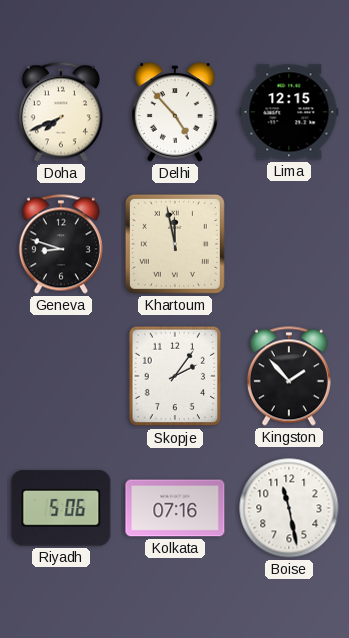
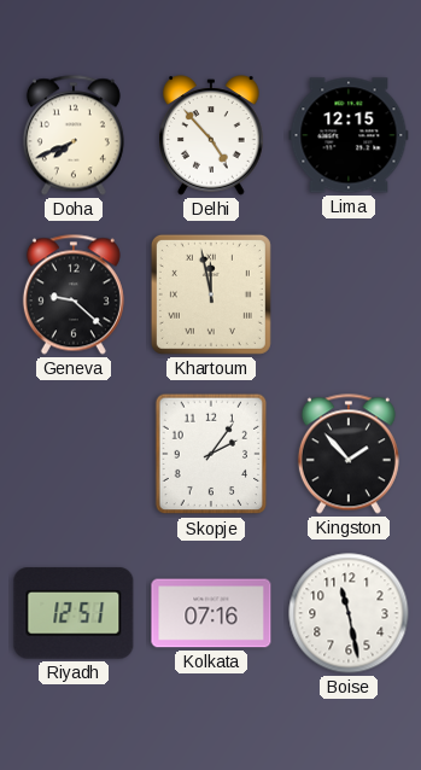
Geneva: 8:48 -> 9:22
Riyadh: 5:06 -> 12:51
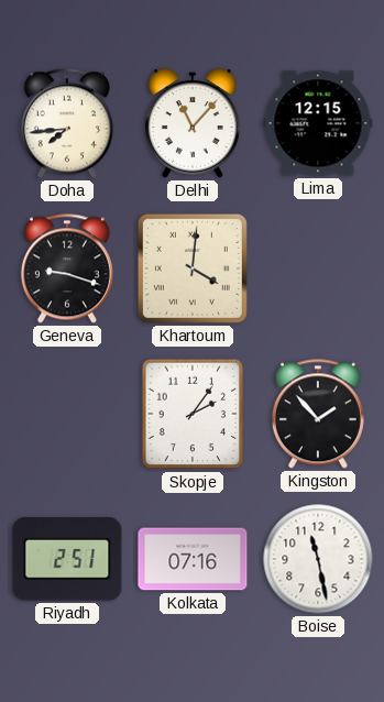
Doha: 7:41 -> 7:44
Delhi: 4:53 -> 11:07
Geneva: 9:22 -> 9:18
Khartoum: 11:58 -> 4:01
Riyadh: 12:51 -> 2:51
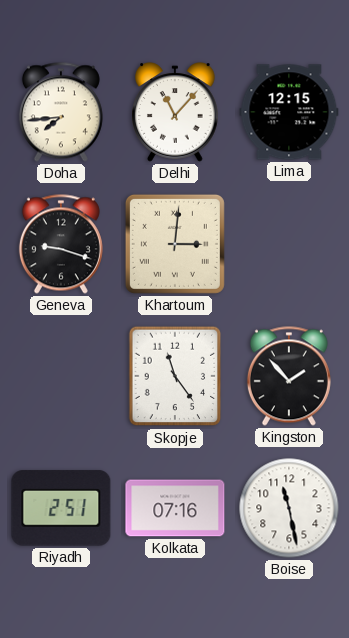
Khartoum: 4:01 -> 3:01
Skopje: 2:06 -> 11:24
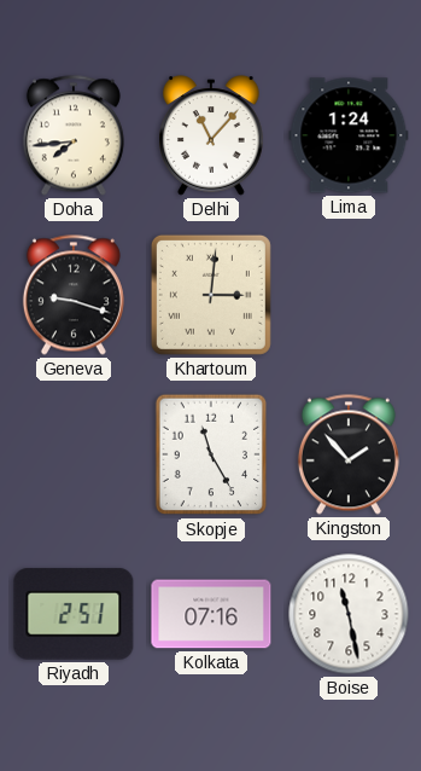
Lima: 12:15 -> 1:24
Skopje: 11:24 -> 11:25
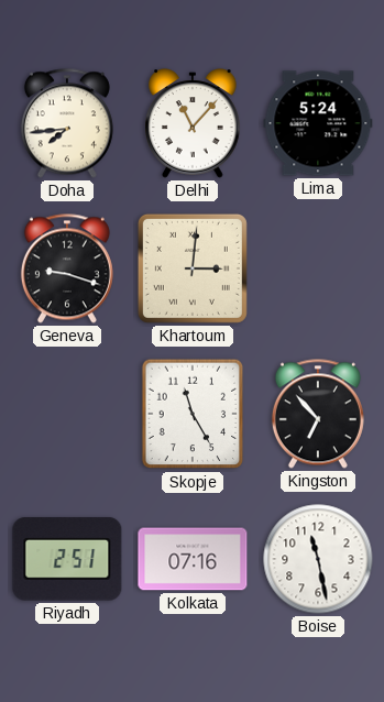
Lima: 1:24 -> 5:24
Kingston: 1:53 -> 6:53
